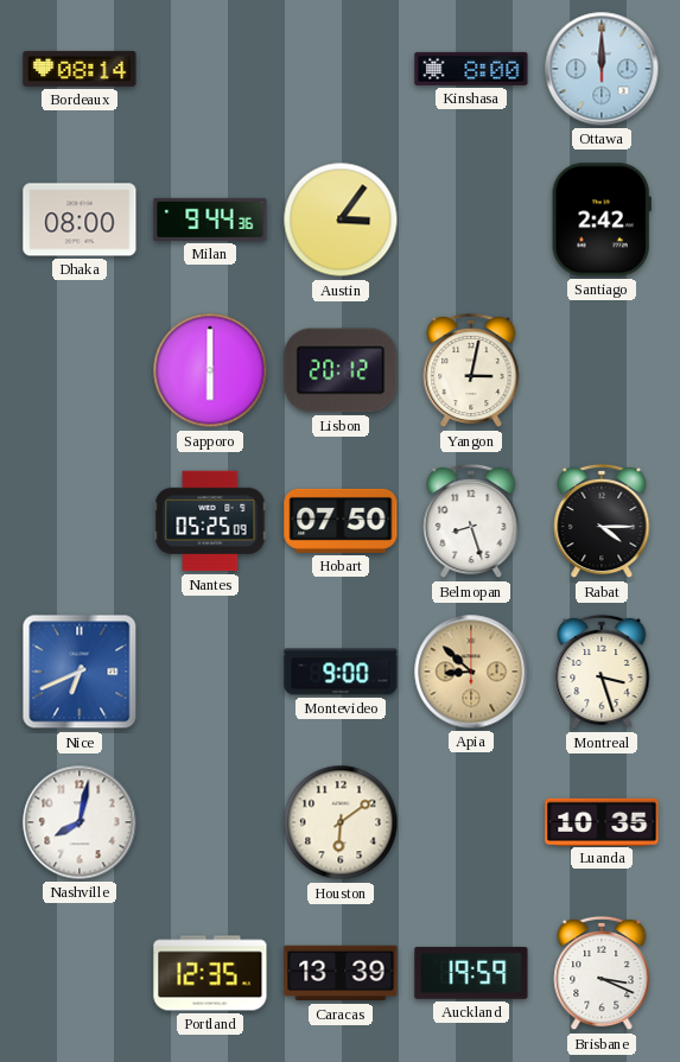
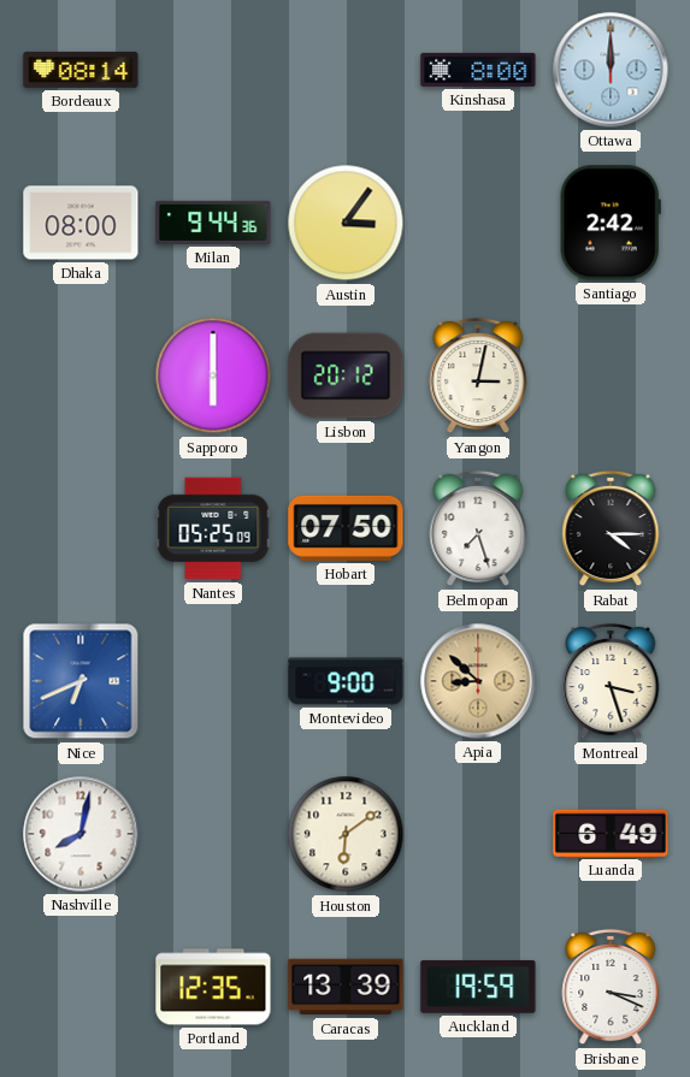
Belmopan: 8:27 -> 7:27
Luanda: 10:35 -> 6:49
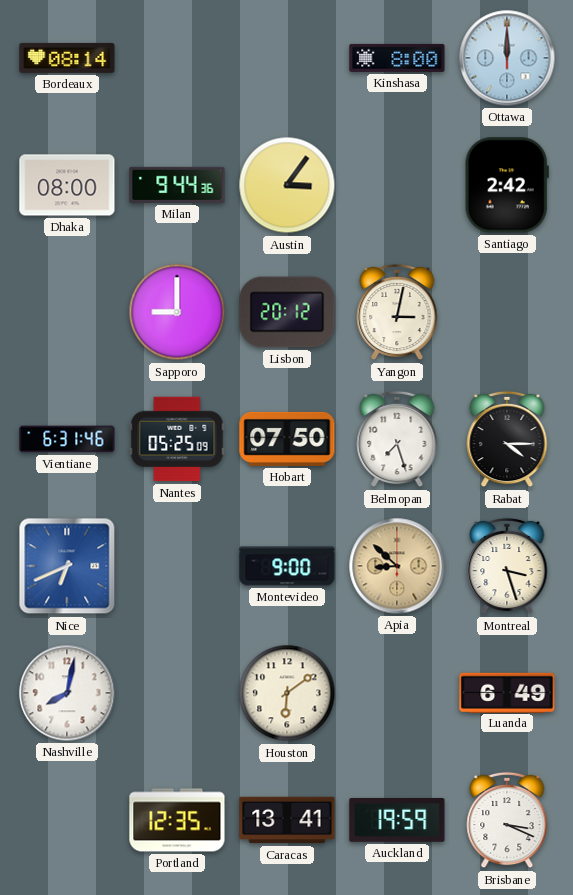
Sapporo: 6:00 -> 9:00
Vientiane: none -> 6:31
Caracas: 13:39 -> 13:41
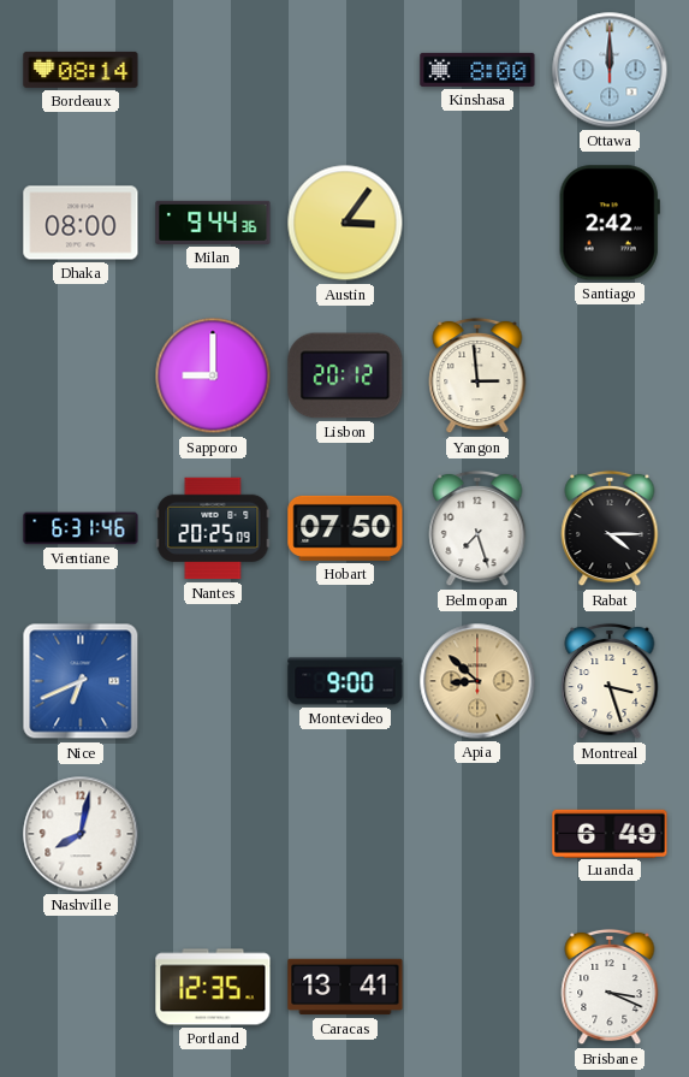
Yangon: 3:02 -> 2:59
Nantes: 05:25 -> 20:25
Houston: 6:09 -> none
Auckland: 19:59 -> none
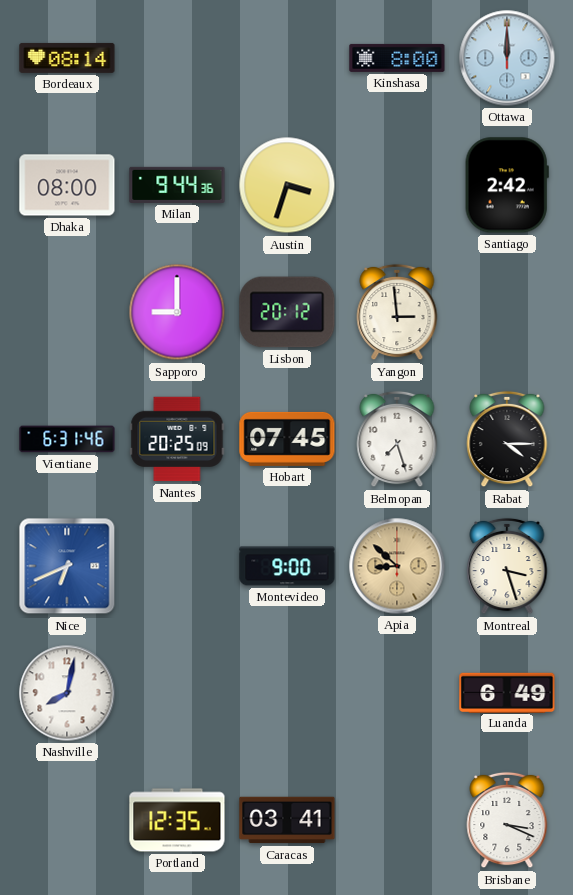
Austin: 3:06 -> 3:33
Hobart: 07:50 -> 07:45
Caracas: 13:41 -> 03:41
